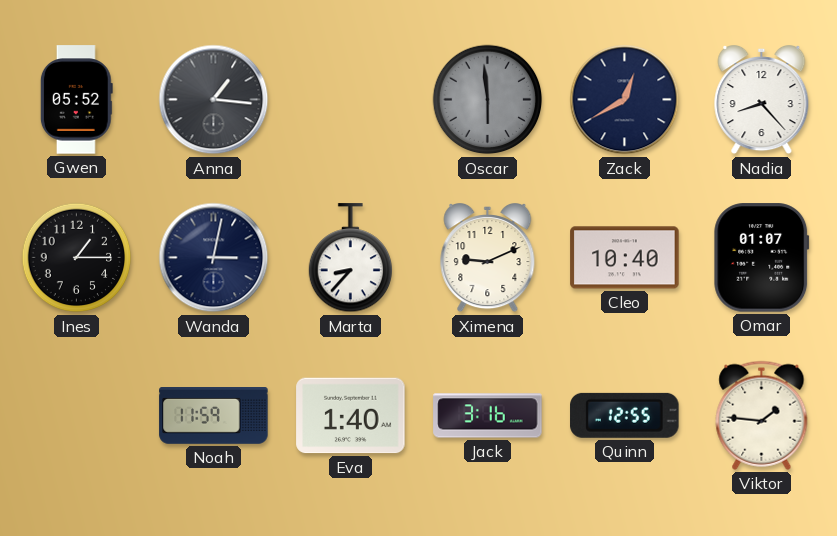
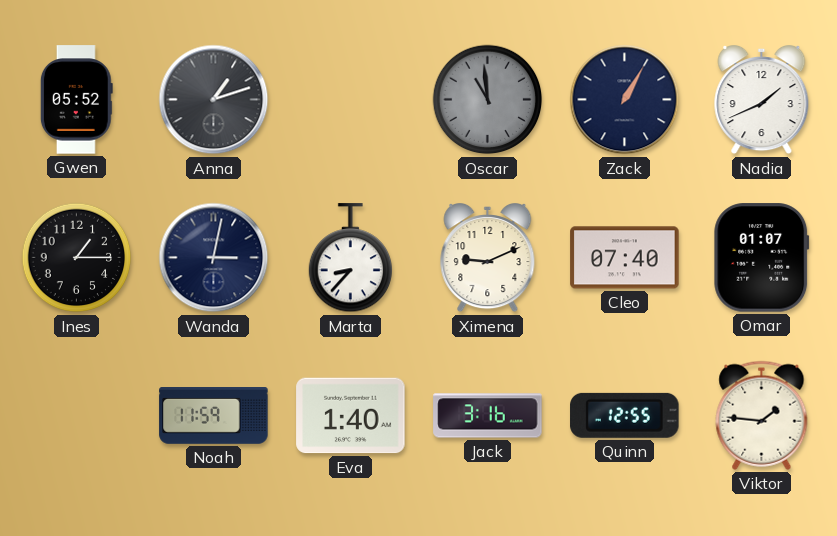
Anna: 1:16 -> 1:12
Oscar: 5:59 -> 10:59
Zack: 12:40 -> 1:05
Nadia: 8:23 -> 1:41
Cleo: 10:40 -> 07:40
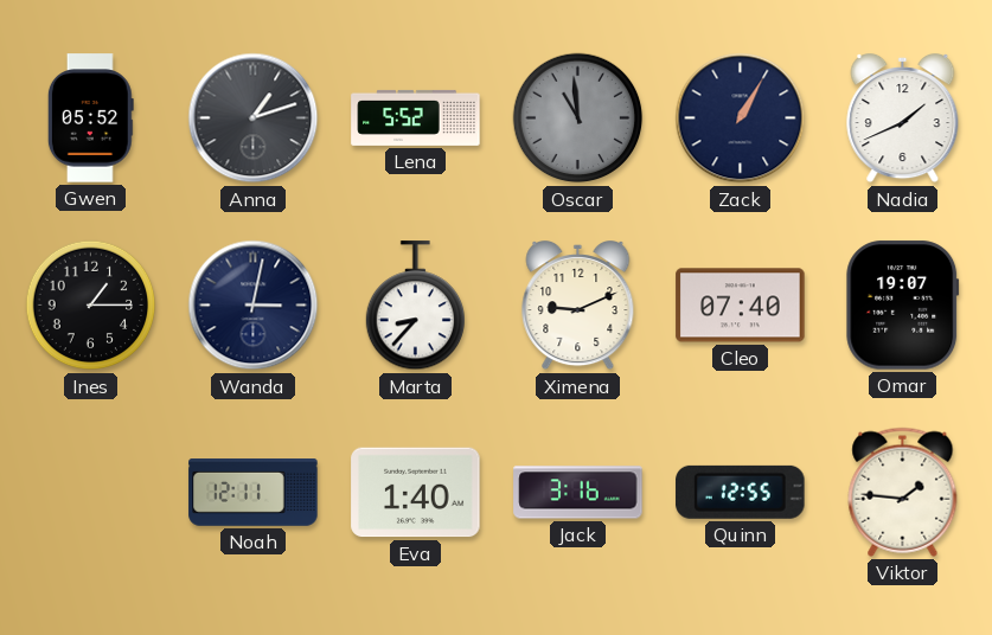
Lena: none -> 5:52
Omar: 01:07 -> 19:07
Noah: 11:59 -> 12:11
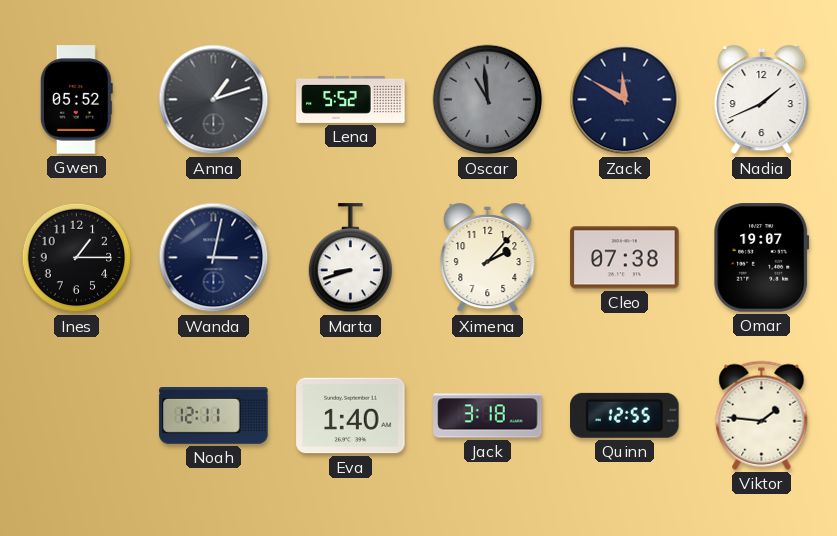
Zack: 1:05 -> 11:50
Marta: 8:37 -> 8:42
Ximena: 9:11 -> 2:07
Cleo: 07:40 -> 07:38
Jack: 3:16 -> 3:18
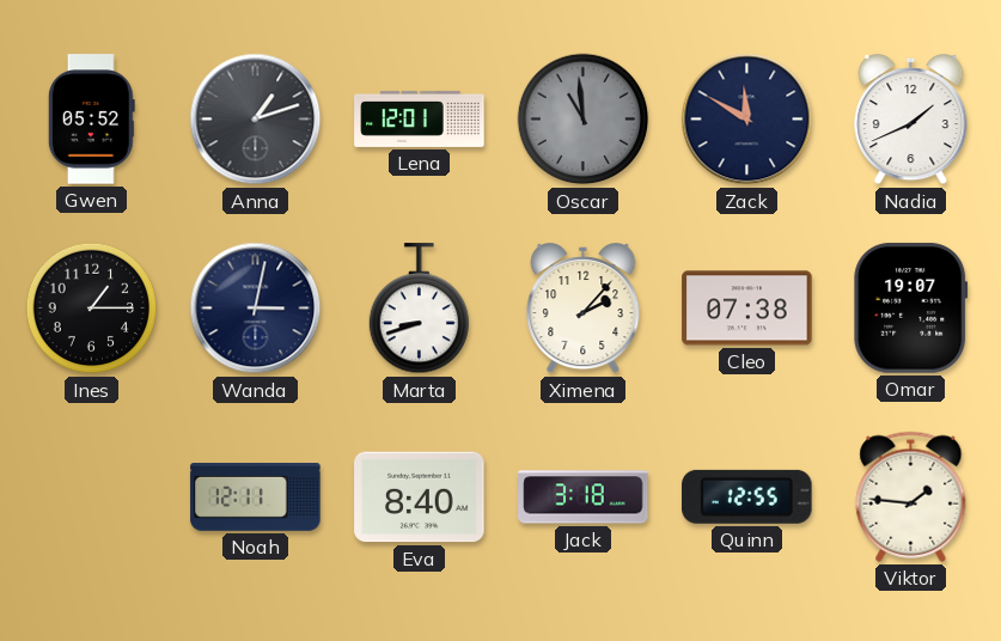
Lena: 5:52 -> 12:01
Eva: 1:40 -> 8:40
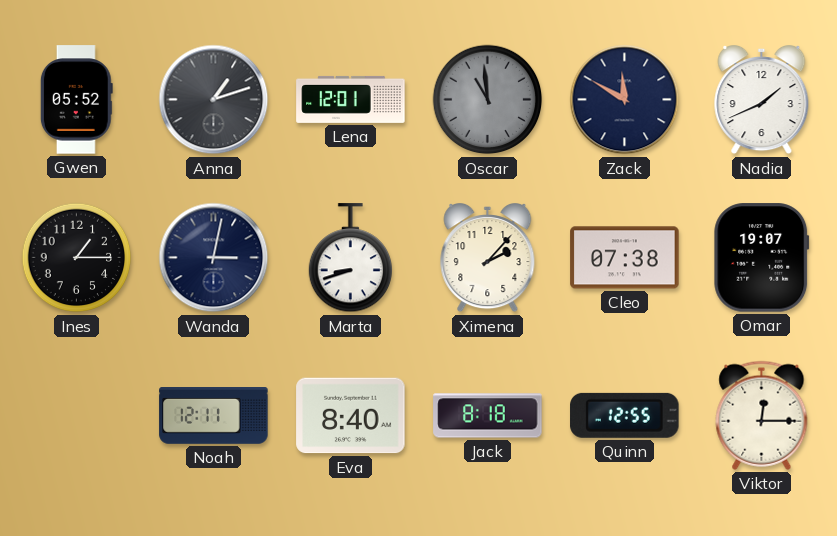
Jack: 3:18 -> 8:18
Viktor: 1:46 -> 12:15
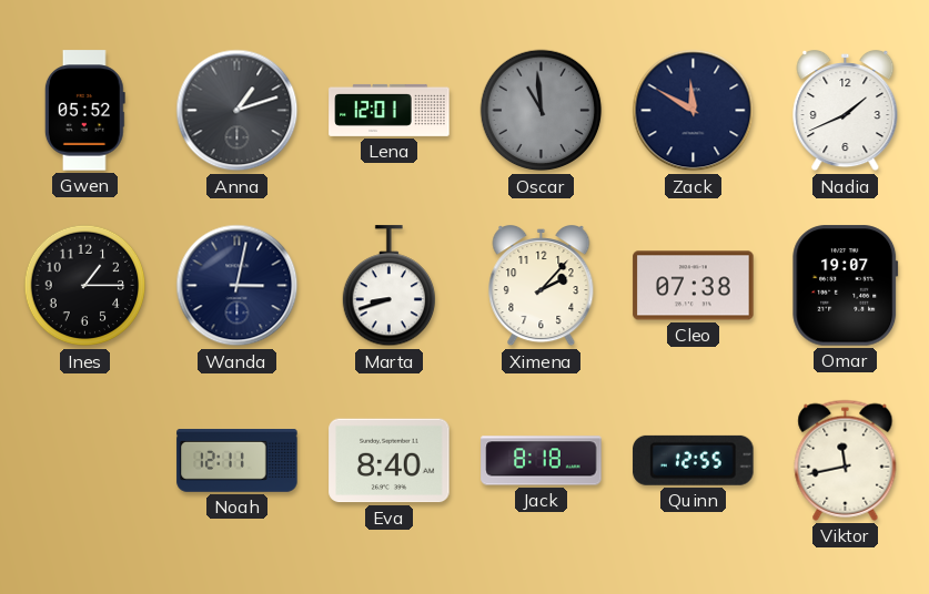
Viktor: 12:15 -> 11:43
